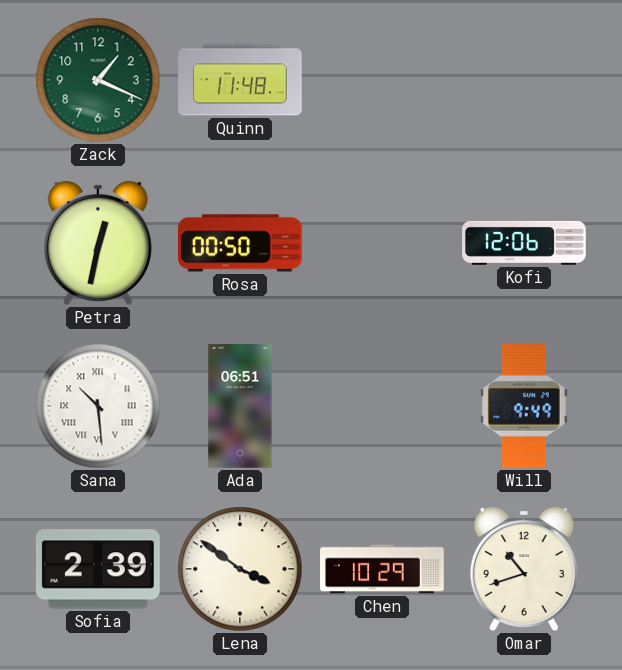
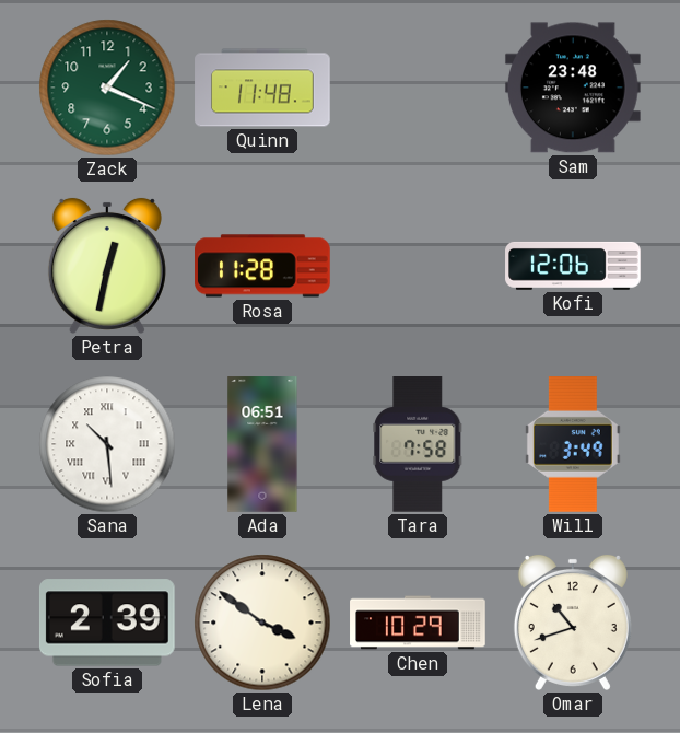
Sam: none -> 23:48
Rosa: 00:50 -> 11:28
Tara: none -> 7:58
Will: 9:49 -> 3:49
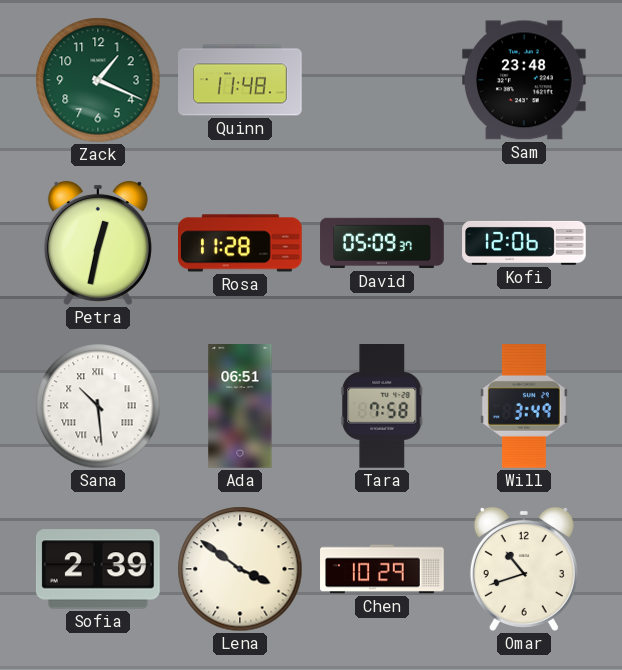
David: none -> 05:09
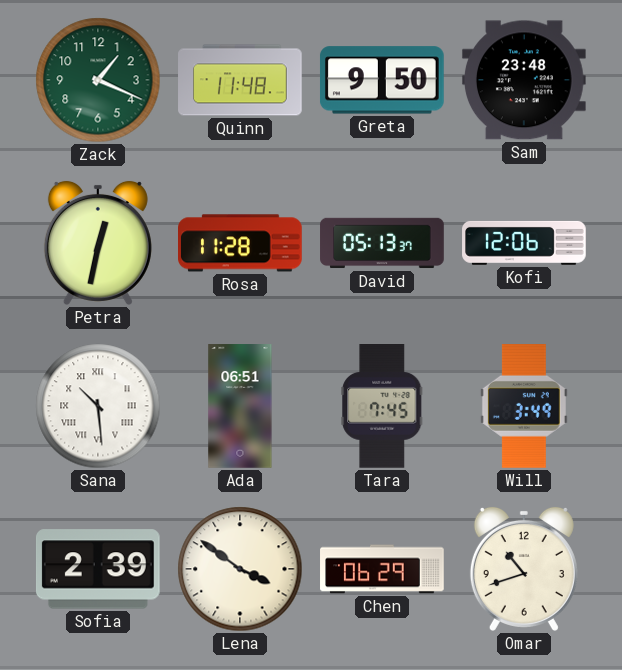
Greta: none -> 9:50
David: 05:09 -> 05:13
Tara: 7:58 -> 7:45
Chen: 10:29 -> 06:29
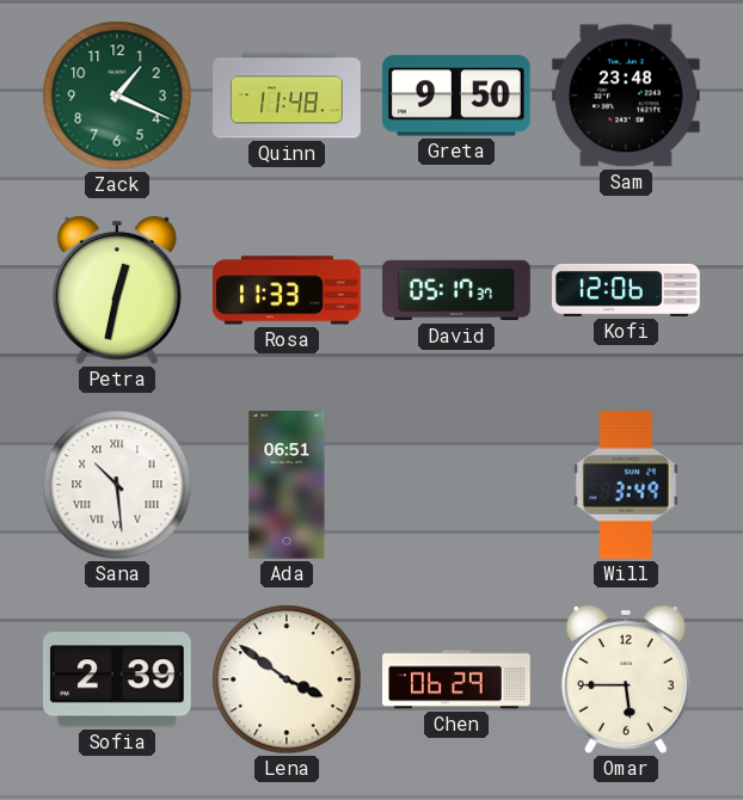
Rosa: 11:28 -> 11:33
David: 05:13 -> 05:17
Tara: 7:45 -> none
Omar: 10:42 -> 5:45
